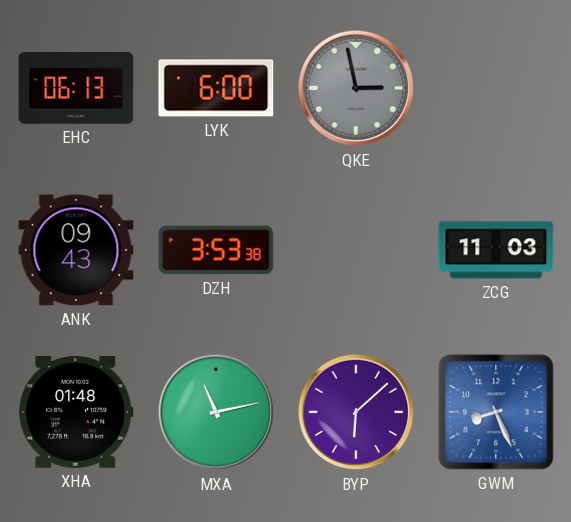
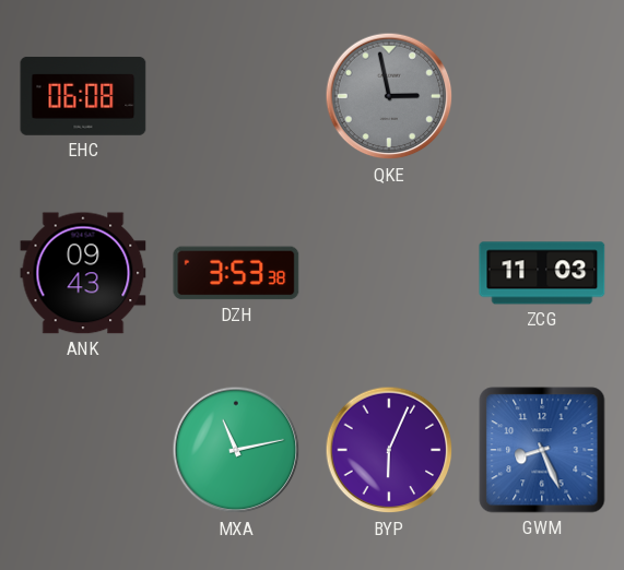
EHC: 06:13 -> 06:08
LYK: 6:00 -> none
XHA: 01:48 -> none
BYP: 6:08 -> 6:04
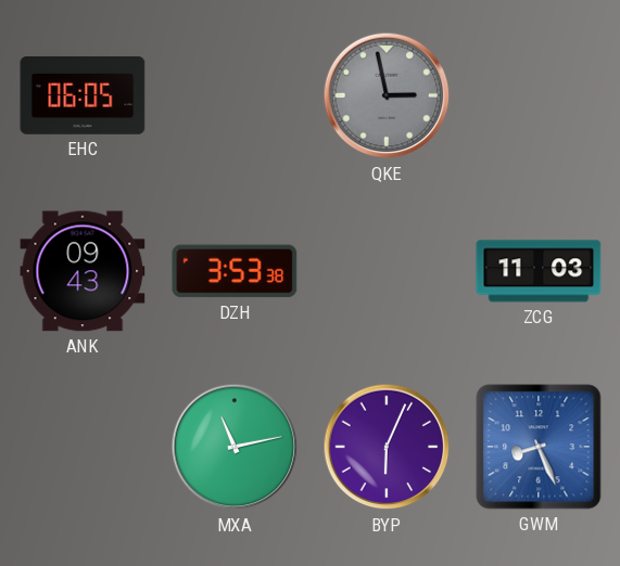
EHC: 06:08 -> 06:05
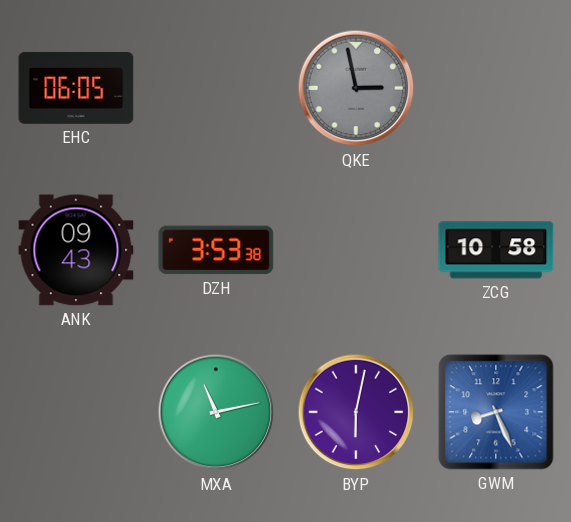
ZCG: 11:03 -> 10:58
BYP: 6:04 -> 6:02
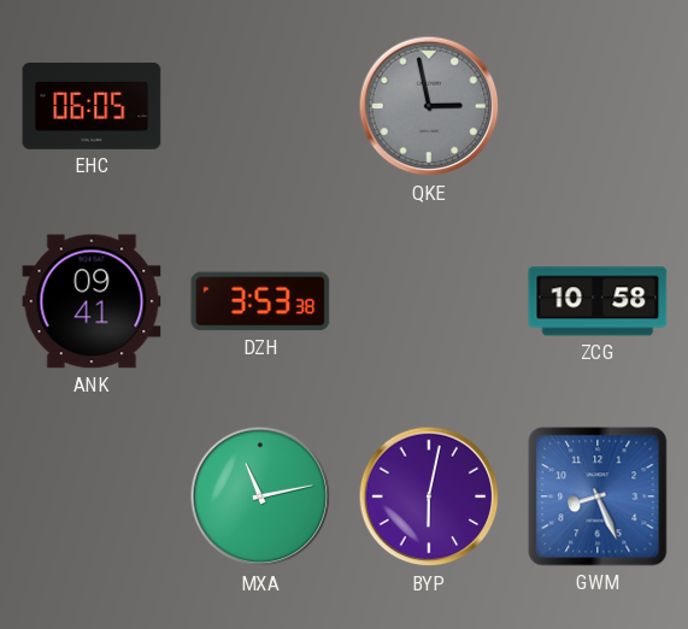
ANK: 09:43 -> 09:41
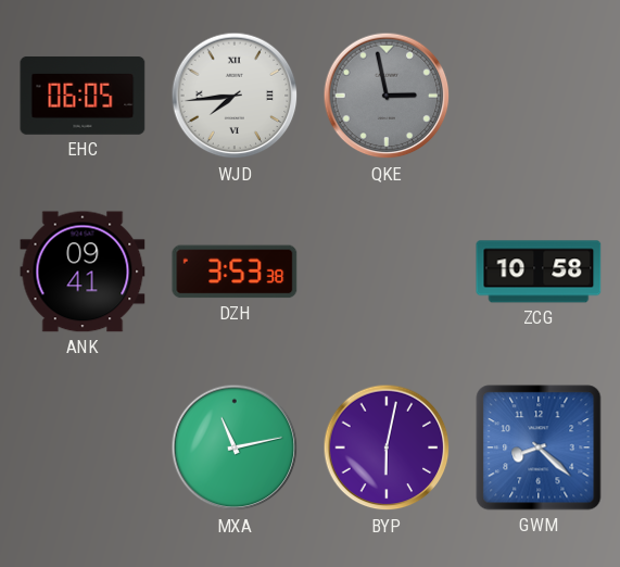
WJD: none -> 7:44
GWM: 8:26 -> 8:22
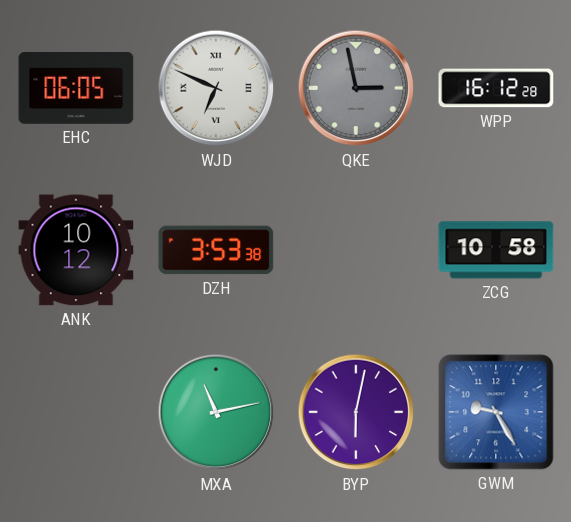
WJD: 7:44 -> 6:49
WPP: none -> 16:12
ANK: 09:41 -> 10:12
GWM: 8:22 -> 9:25
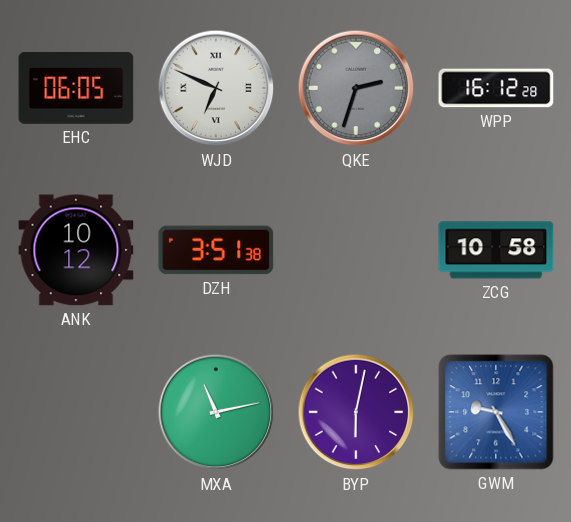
QKE: 2:58 -> 2:33
DZH: 3:53 -> 3:51
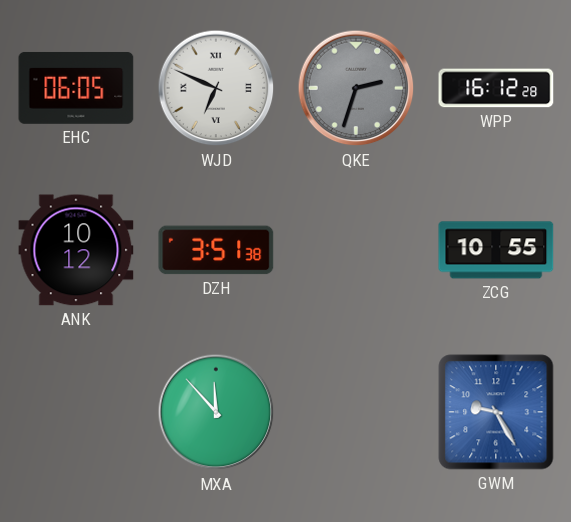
ZCG: 10:58 -> 10:55
MXA: 11:13 -> 11:53
BYP: 6:02 -> none
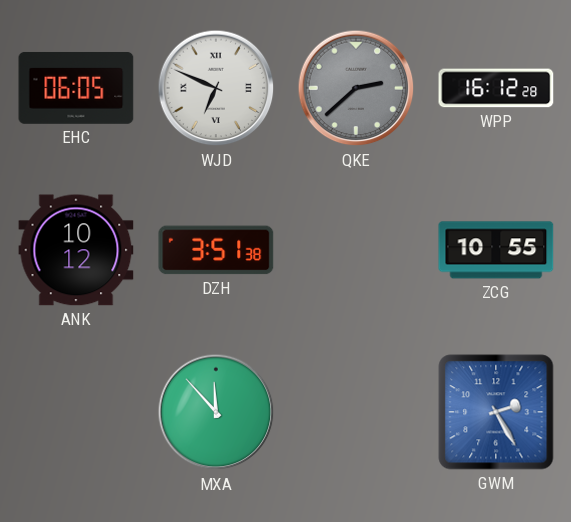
QKE: 2:33 -> 2:38
GWM: 9:25 -> 2:25
